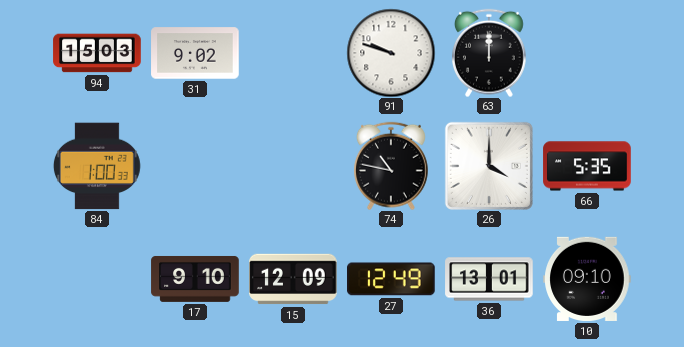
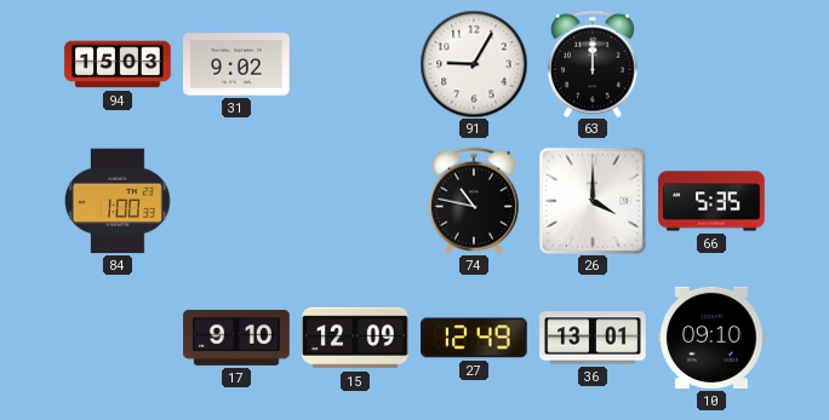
91: 9:48 -> 9:05
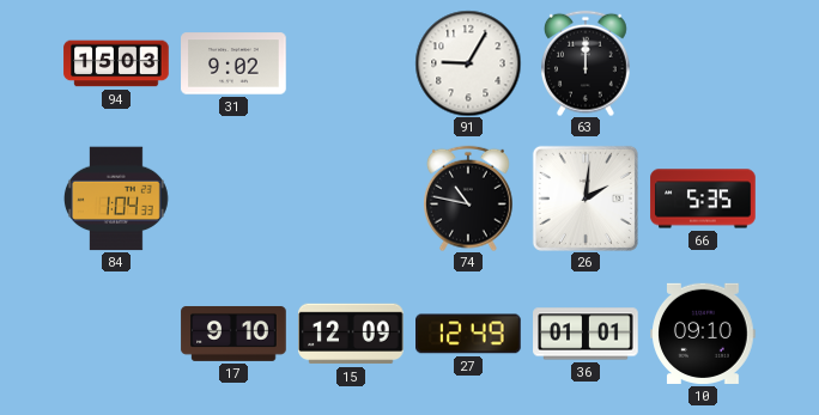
84: 1:00 -> 1:04
26: 4:00 -> 2:01
36: 13:01 -> 01:01
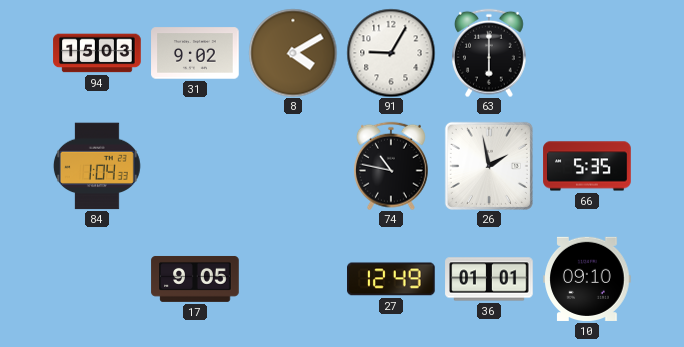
8: none -> 4:10
63: 12:00 -> 6:00
26: 2:01 -> 1:58
17: 9:10 -> 9:05
15: 12:09 -> none
